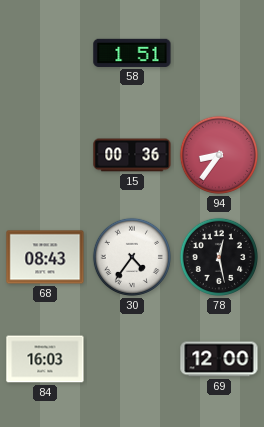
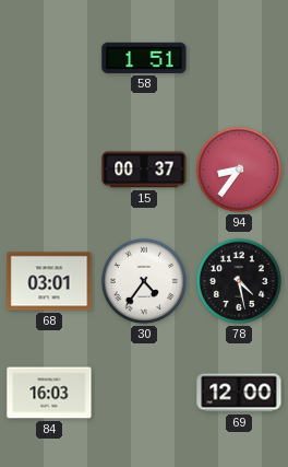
15: 00:36 -> 00:37
68: 08:43 -> 03:01
78: 12:28 -> 4:28
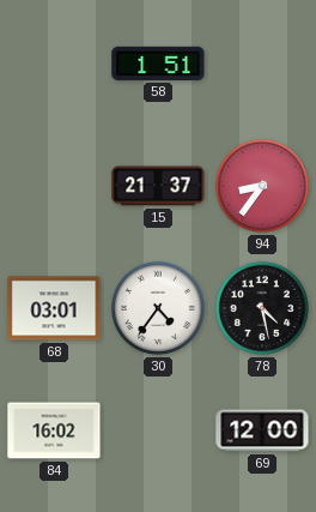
15: 00:37 -> 21:37
84: 16:03 -> 16:02
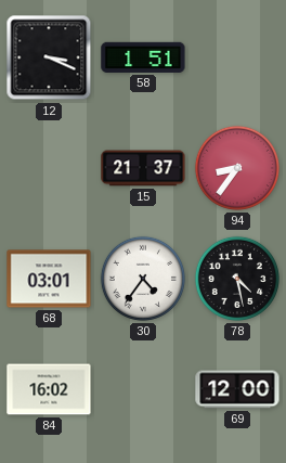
12: none -> 3:19
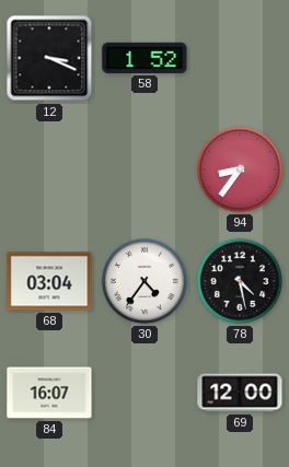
58: 1:51 -> 1:52
15: 21:37 -> none
68: 03:01 -> 03:04
84: 16:02 -> 16:07
